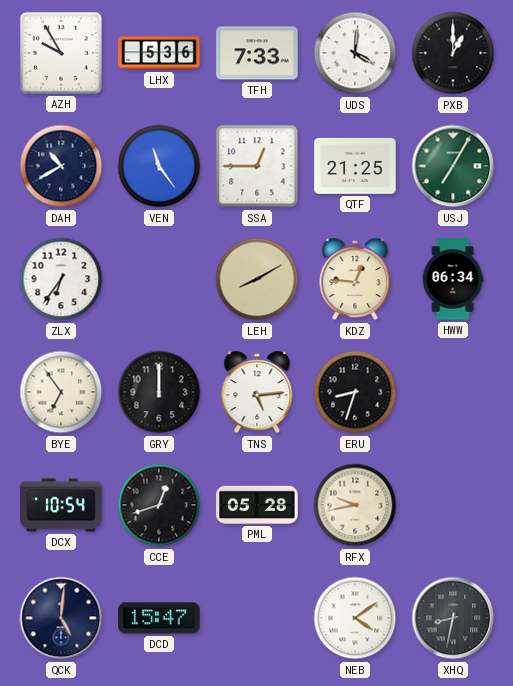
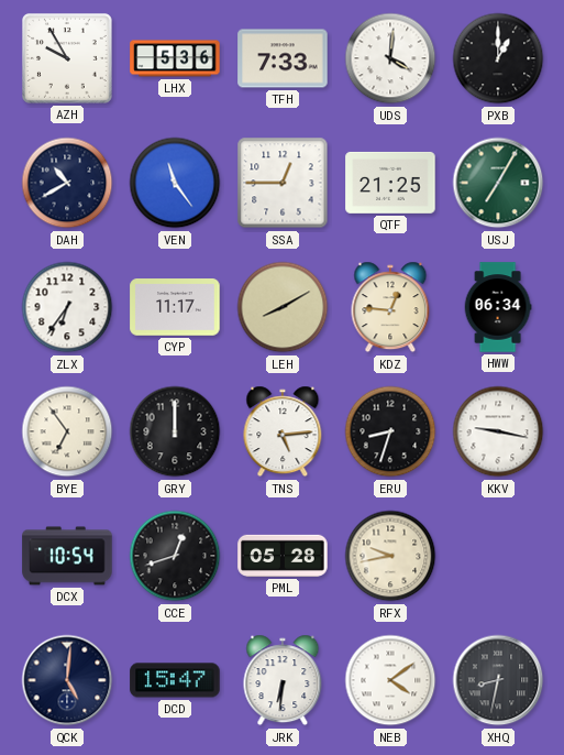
CYP: none -> 11:17
KKV: none -> 9:17
JRK: none -> 6:31
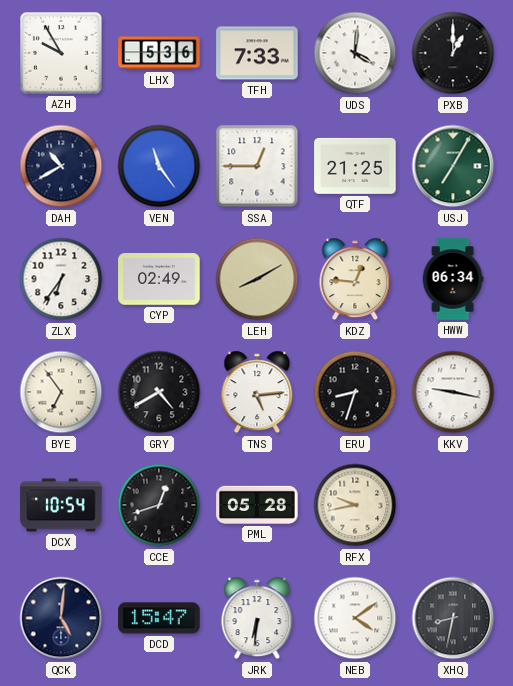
CYP: 11:17 -> 02:49
GRY: 12:00 -> 4:40
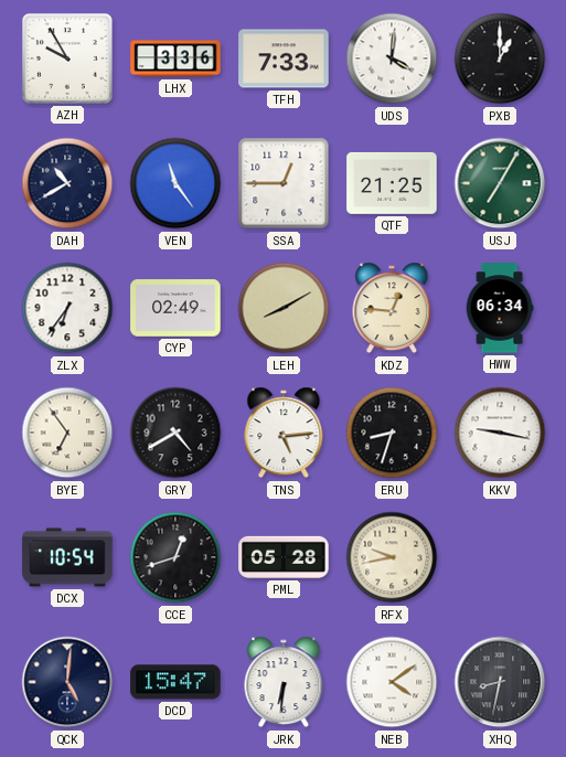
LHX: 5:36 -> 3:36
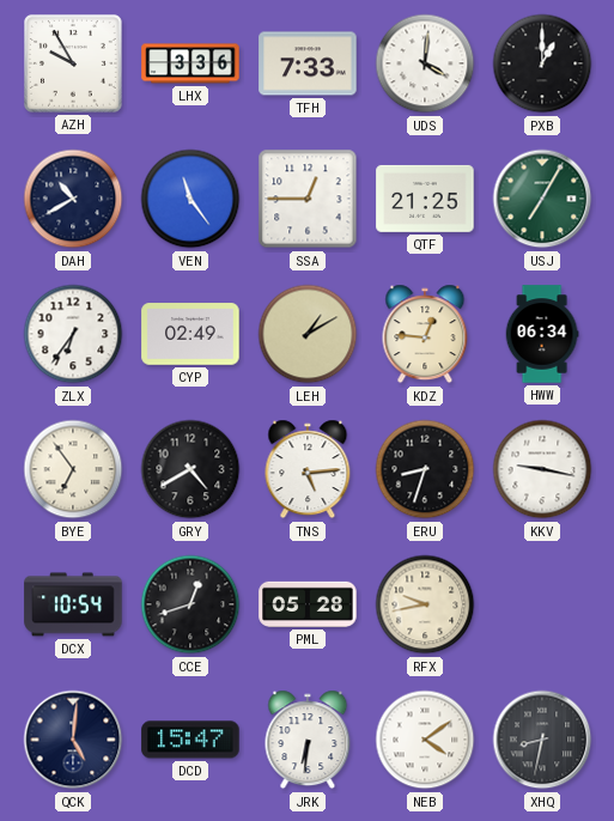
LEH: 8:10 -> 1:10
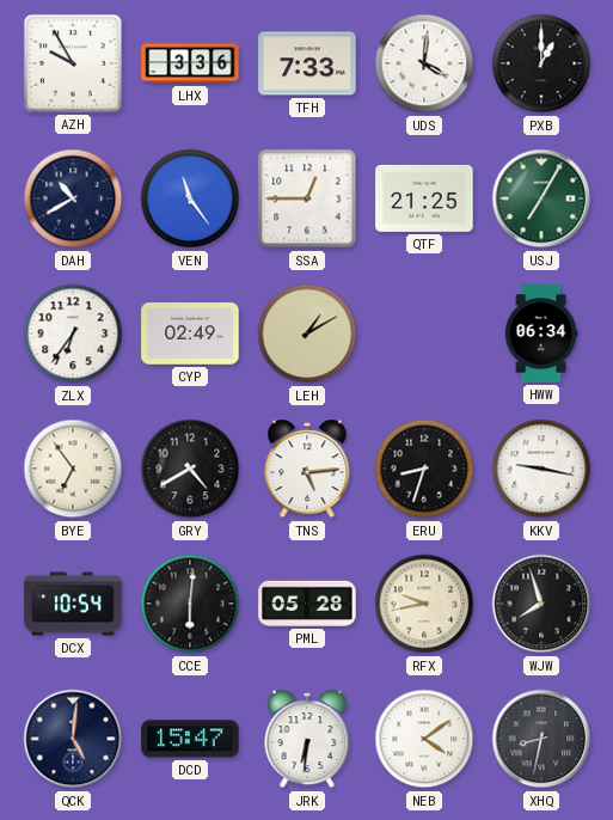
KDZ: 12:46 -> none
CCE: 12:42 -> 6:01
WJW: none -> 7:57
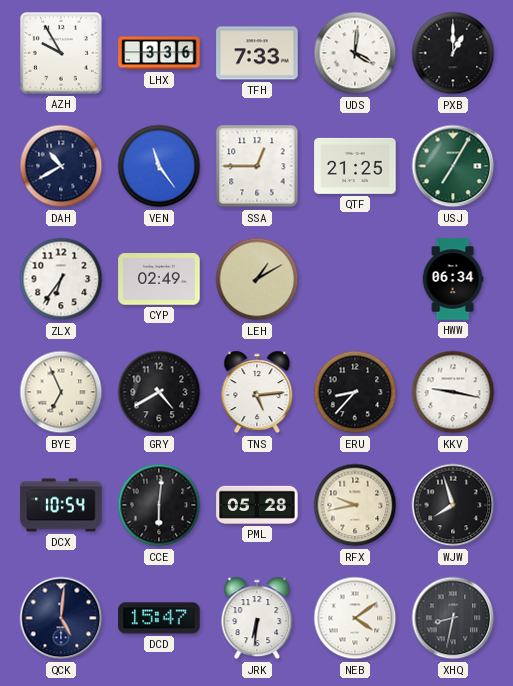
BYE: 6:54 -> 6:56
ERU: 8:33 -> 8:37
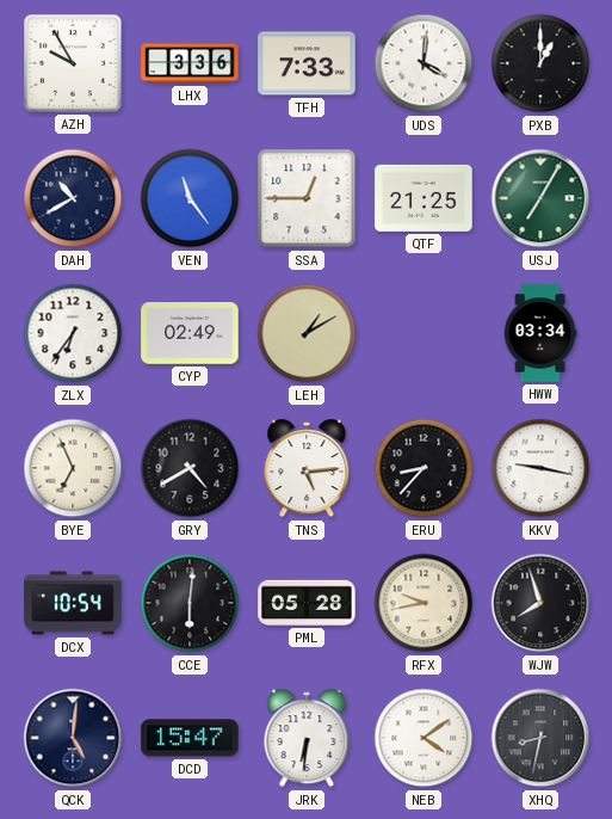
HWW: 06:34 -> 03:34
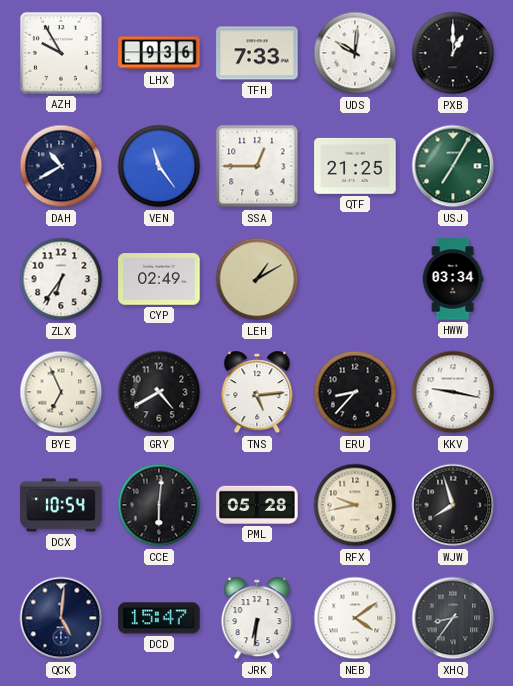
LHX: 3:36 -> 9:36
UDS: 4:01 -> 10:01
XHQ: 8:32 -> 8:36
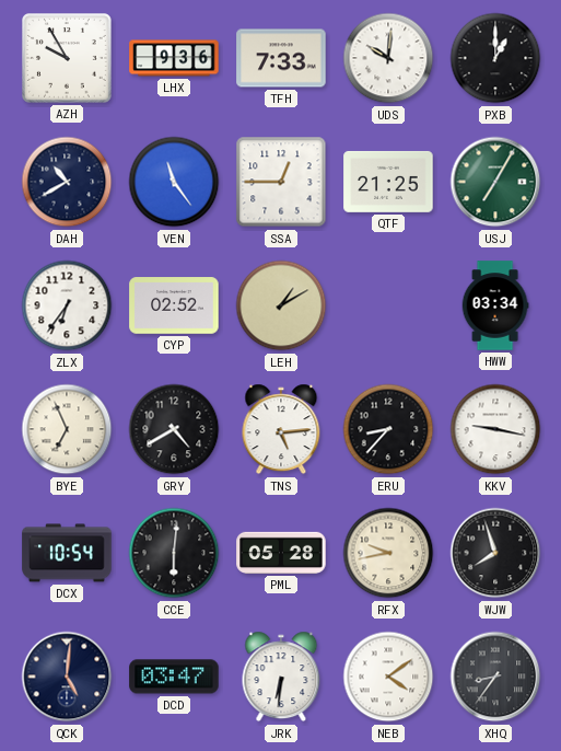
CYP: 02:49 -> 02:52
DCD: 15:47 -> 03:47
